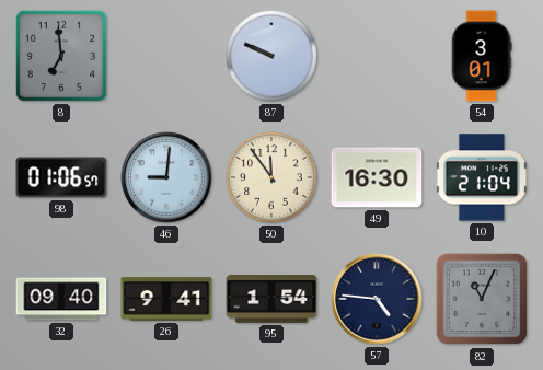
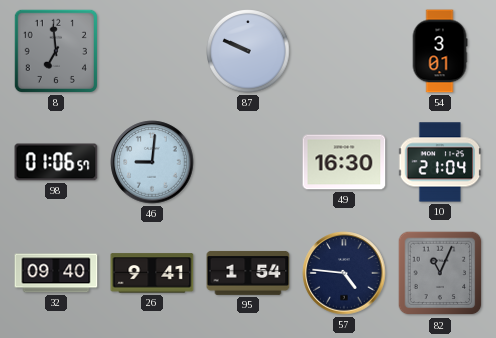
50: 11:54 -> none
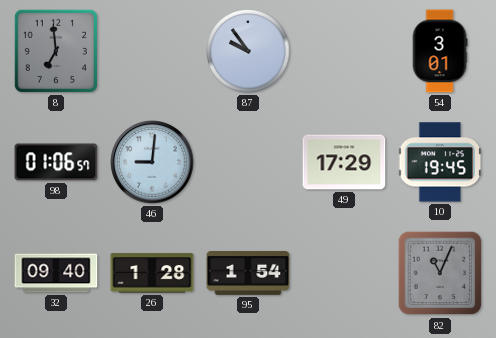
87: 9:49 -> 9:54
49: 16:30 -> 17:29
10: 21:04 -> 19:45
26: 9:41 -> 1:28
57: 4:46 -> none
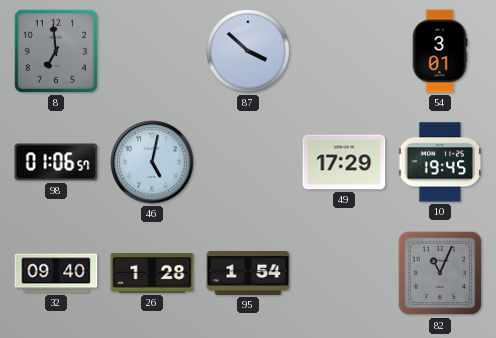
87: 9:54 -> 3:52
46: 9:01 -> 5:02
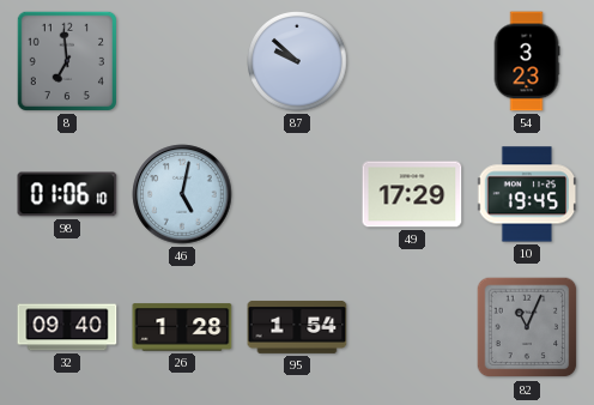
87: 3:52 -> 9:52
54: 3:01 -> 3:23
98: 01:06:57 -> 01:06:10
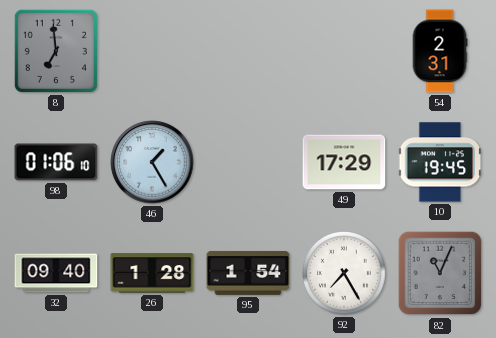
87: 9:52 -> none
54: 3:23 -> 2:31
46: 5:02 -> 1:25
92: none -> 7:25
